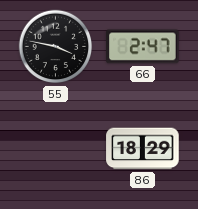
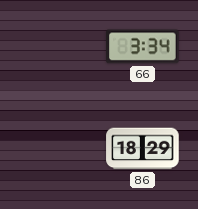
55: 3:47 -> none
66: 2:47 -> 3:34
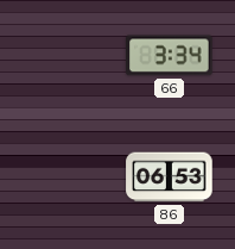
86: 18:29 -> 06:53
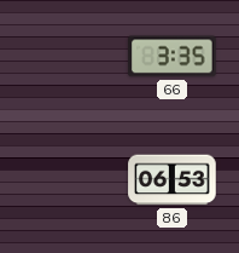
66: 3:34 -> 3:35
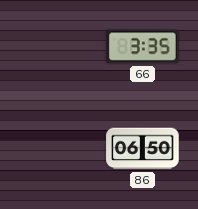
86: 06:53 -> 06:50
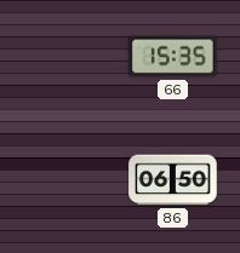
66: 3:35 -> 15:35
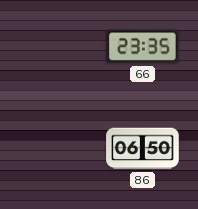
66: 15:35 -> 23:35
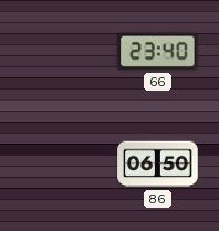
66: 23:35 -> 23:40
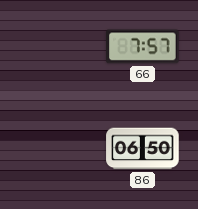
66: 23:40 -> 7:57
